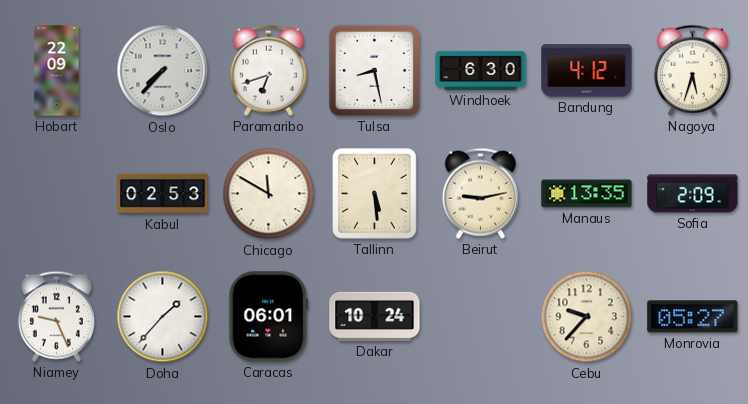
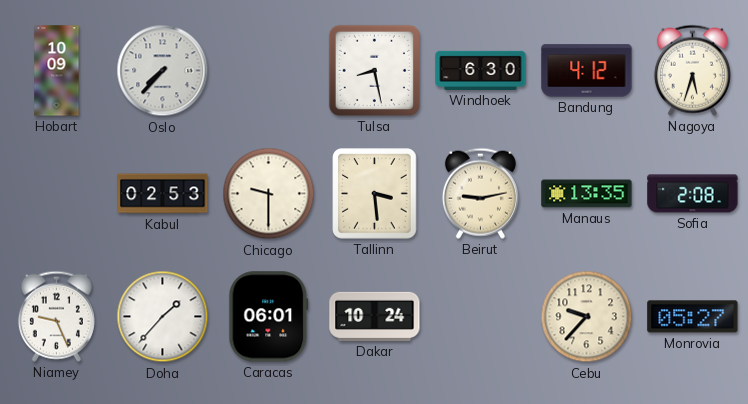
Hobart: 22:09 -> 10:09
Paramaribo: 6:42 -> none
Chicago: 11:50 -> 9:30
Tallinn: 5:29 -> 3:29
Sofia: 2:09 -> 2:08
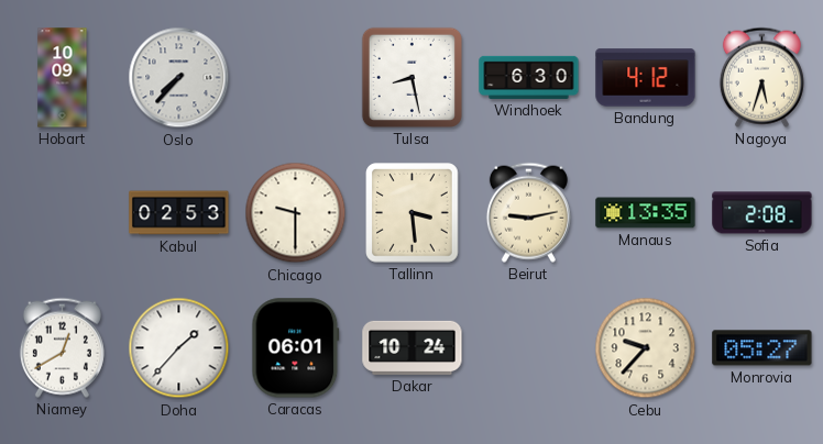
Niamey: 9:26 -> 12:40
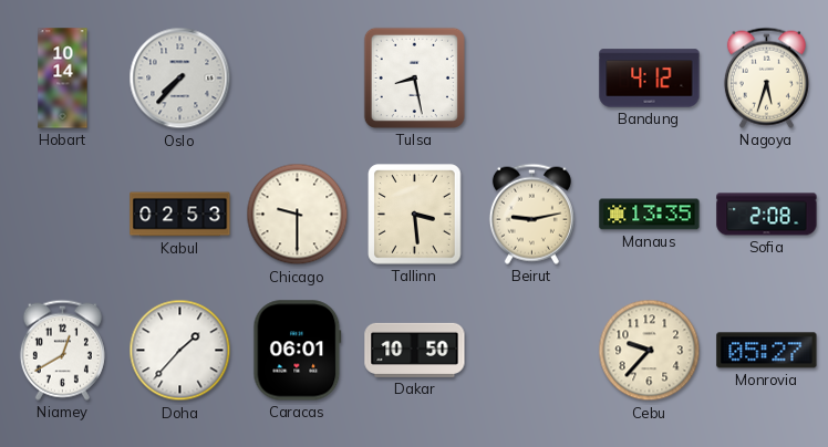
Hobart: 10:09 -> 10:14
Windhoek: 6:30 -> none
Dakar: 10:24 -> 10:50
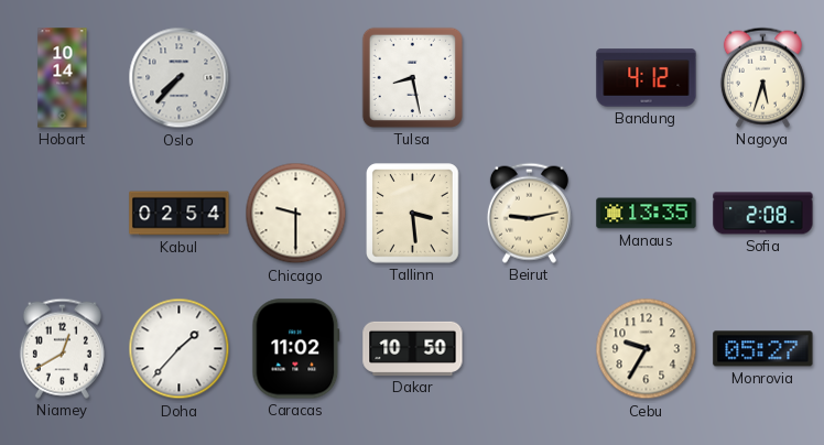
Kabul: 02:53 -> 02:54
Caracas: 06:01 -> 11:02
Cebu: 9:37 -> 9:35
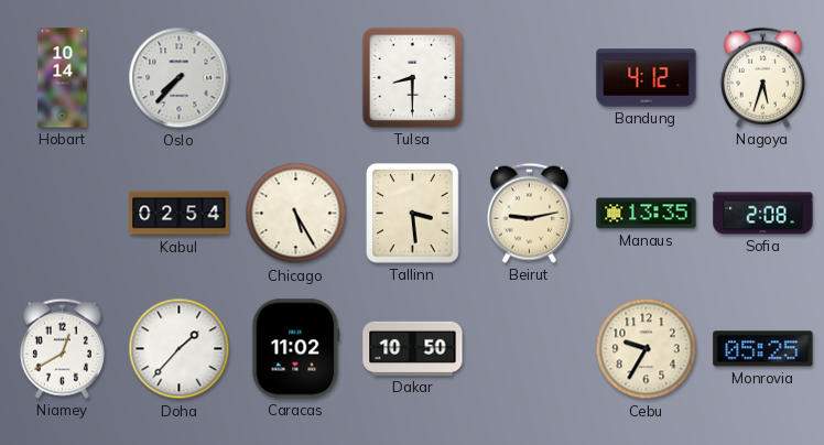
Tulsa: 8:28 -> 8:30
Chicago: 9:30 -> 5:25
Monrovia: 05:27 -> 05:25
